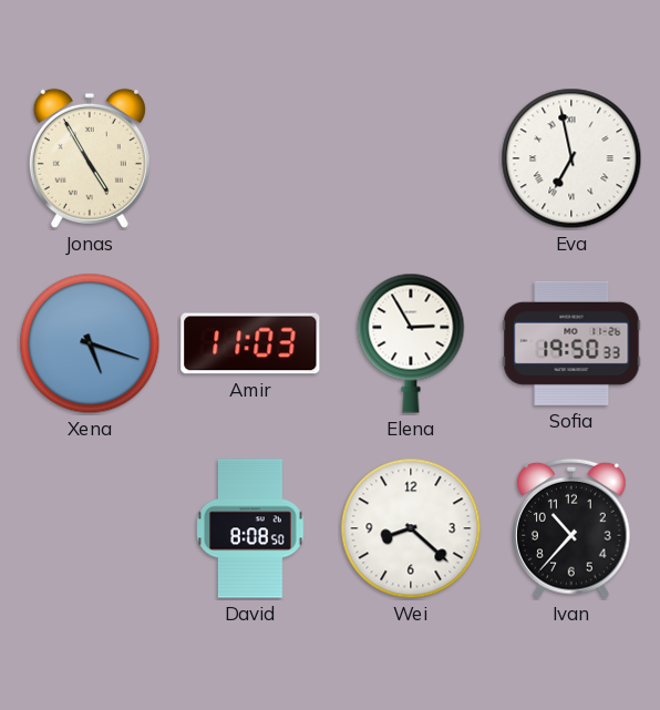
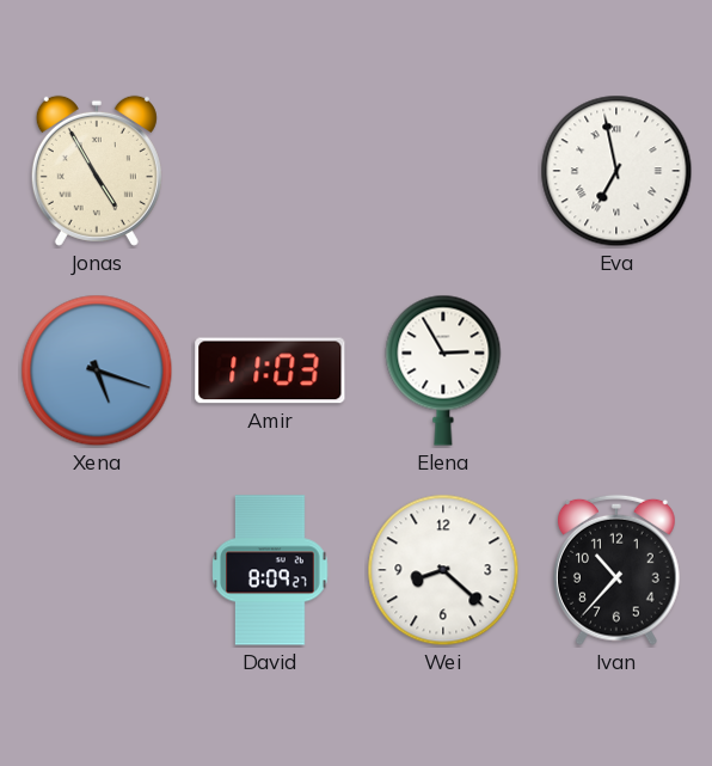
Sofia: 19:50 -> none
David: 8:08 -> 8:09
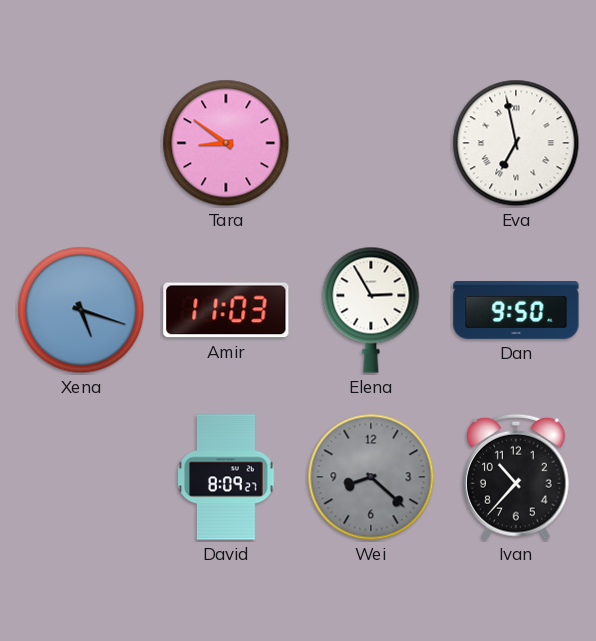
Jonas: 4:55 -> none
Tara: none -> 8:51
Dan: none -> 9:50
Wei dial: white -> grey
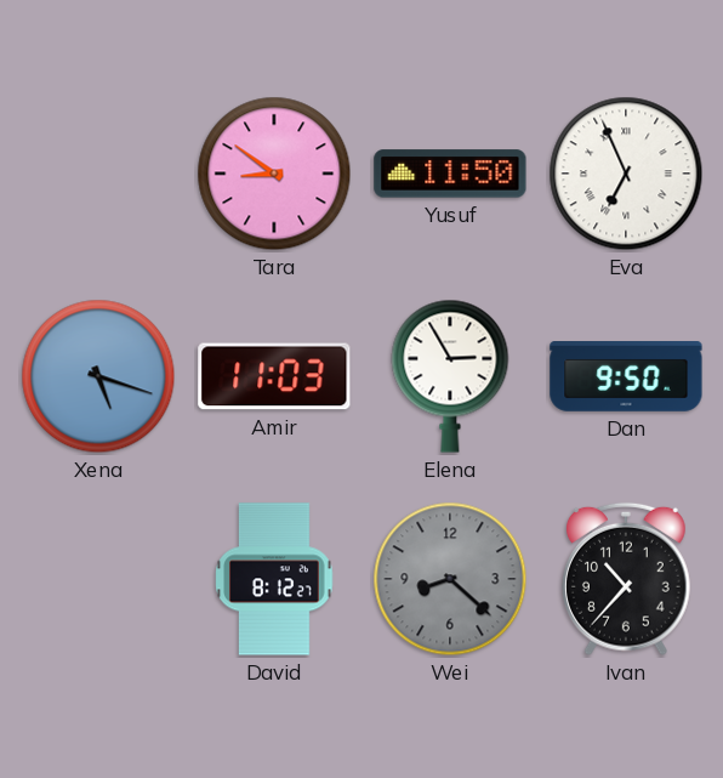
Yusuf: none -> 11:50
Eva: 6:58 -> 6:56
David: 8:09 -> 8:12
